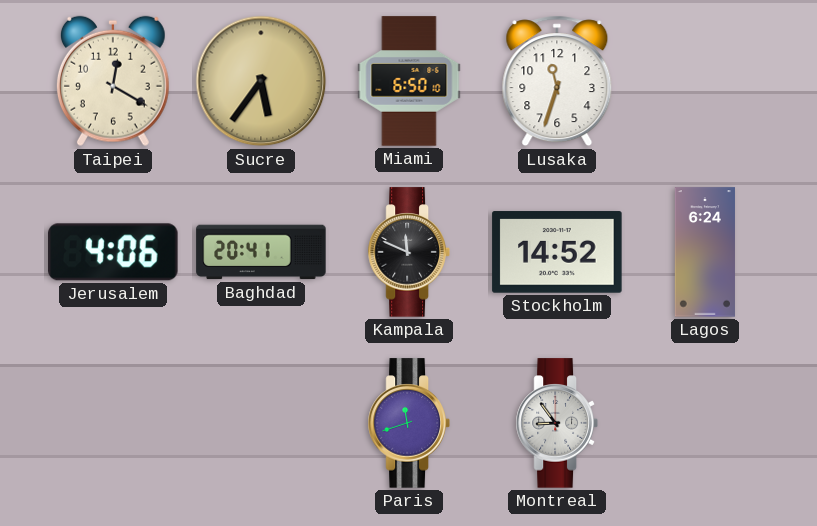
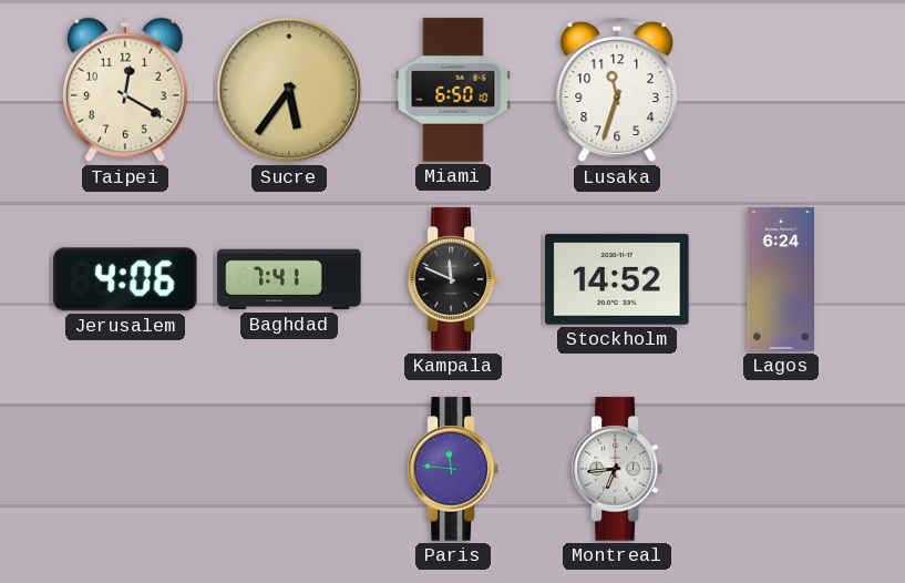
Baghdad: 20:41 -> 7:41
Paris: 11:42 -> 11:46
Montreal: 8:54 -> 6:44
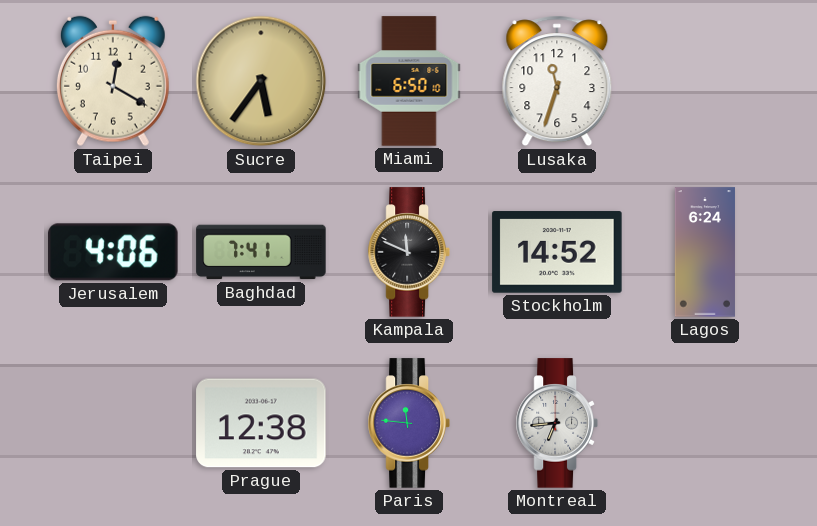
Prague: none -> 12:38
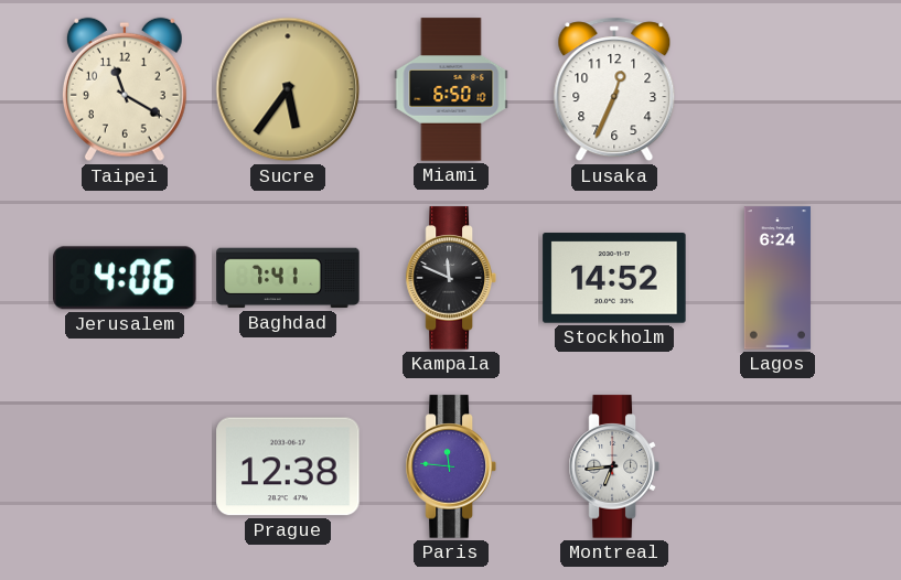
Taipei: 12:20 -> 11:20
Lusaka: 11:33 -> 12:34
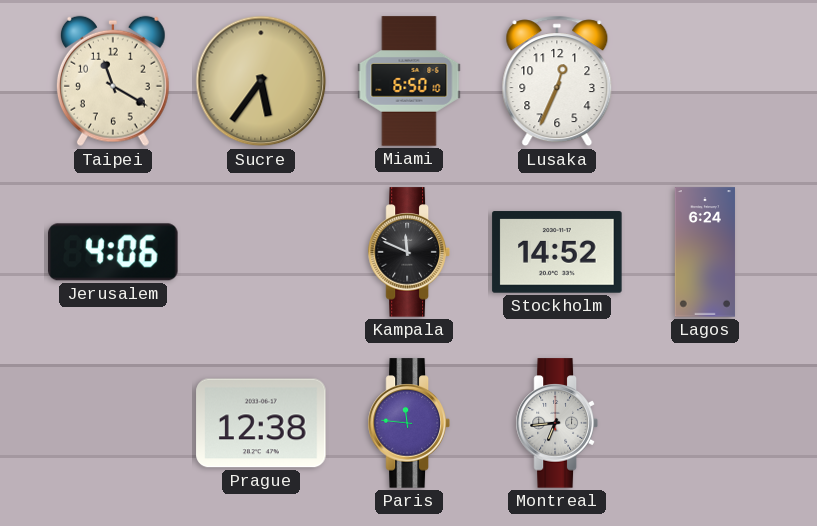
Baghdad: 7:41 -> none
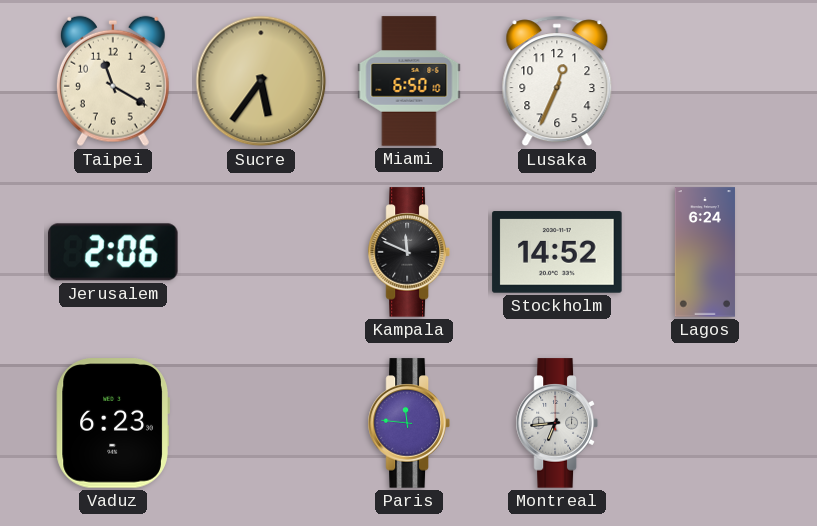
Jerusalem: 4:06 -> 2:06
Vaduz: none -> 6:23
Prague: 12:38 -> none
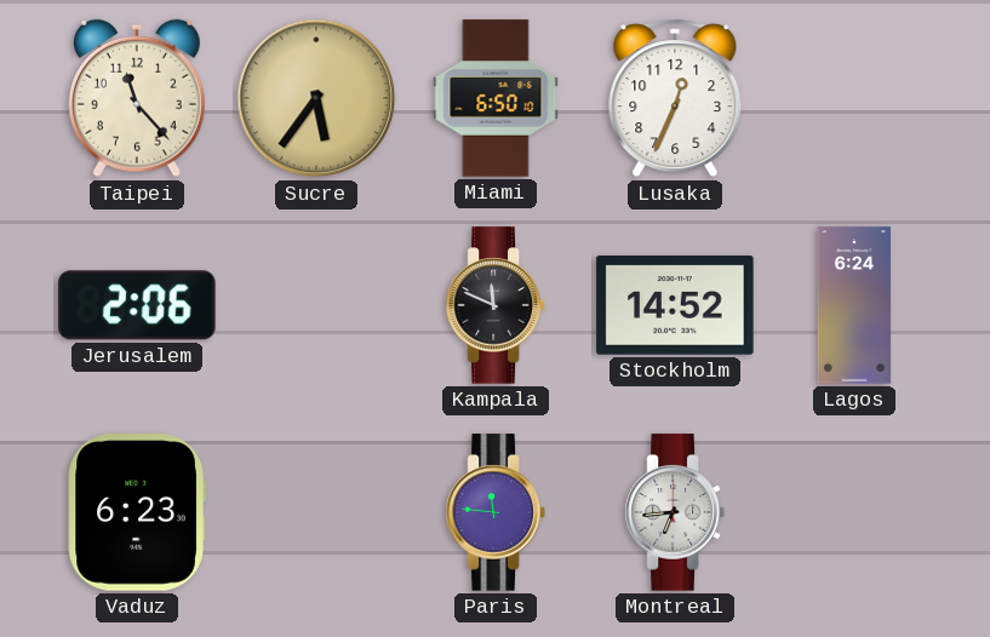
Taipei: 11:20 -> 11:23
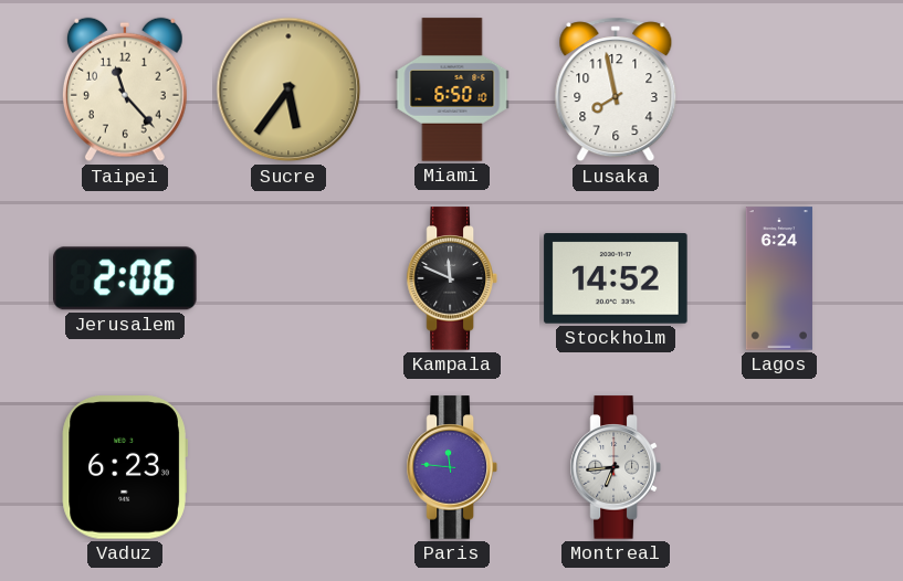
Lusaka: 12:34 -> 7:58
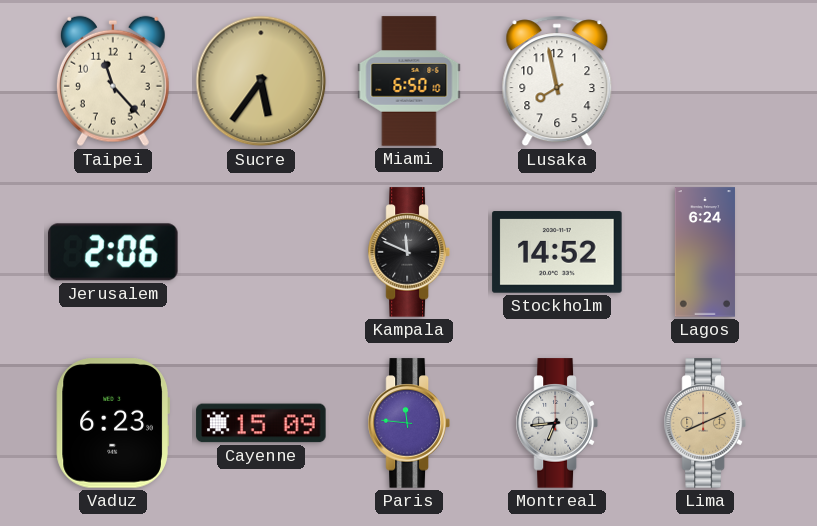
Cayenne: none -> 15:09
Lima: none -> 8:11
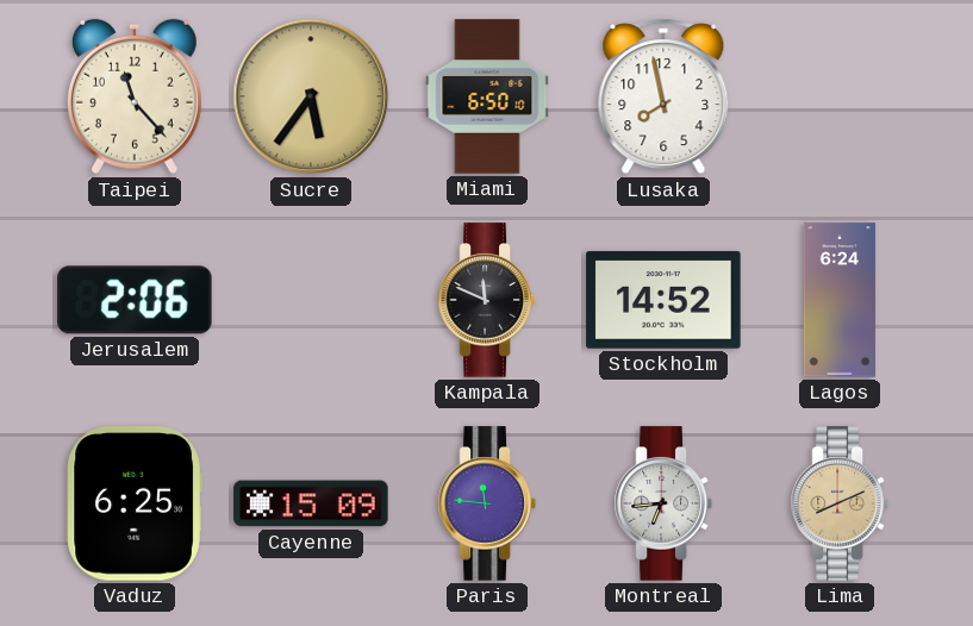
Vaduz: 6:23 -> 6:25
